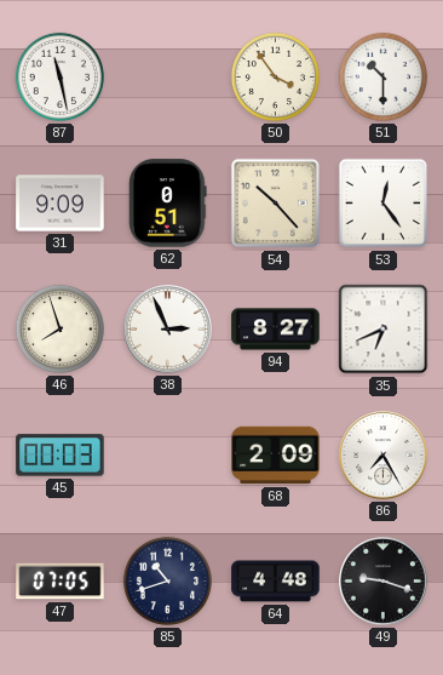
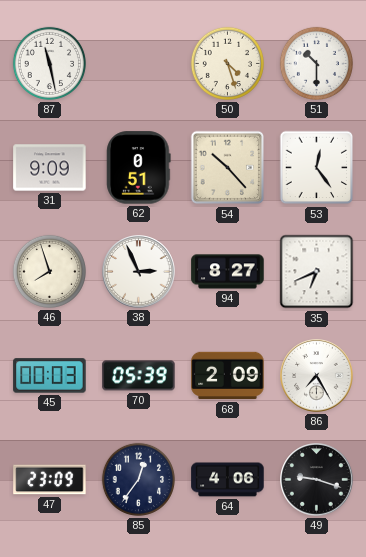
50: 3:54 -> 4:27
70: none -> 05:39
47: 07:05 -> 23:09
85: 10:42 -> 12:36
64: 4:48 -> 4:06
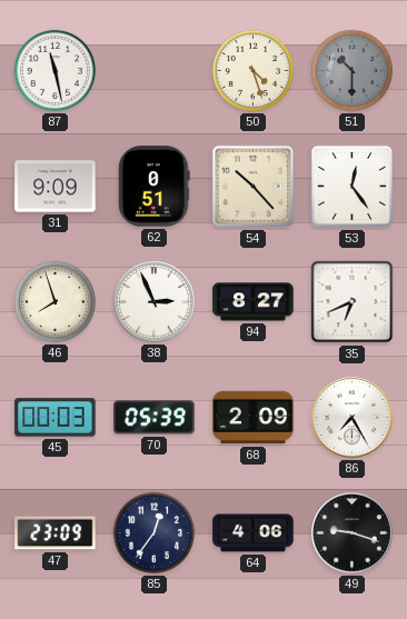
51 dial: white -> grey
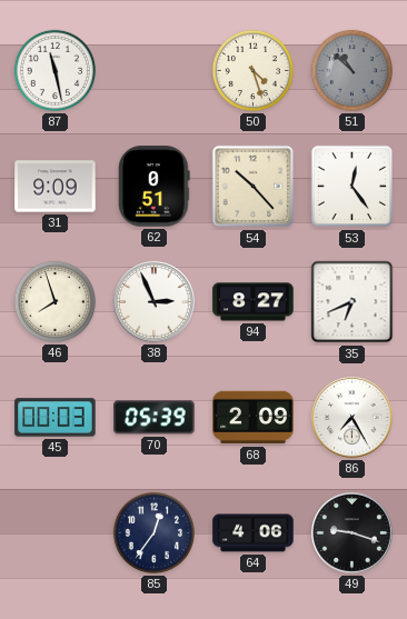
51: 10:30 -> 10:52
47: 23:09 -> none
